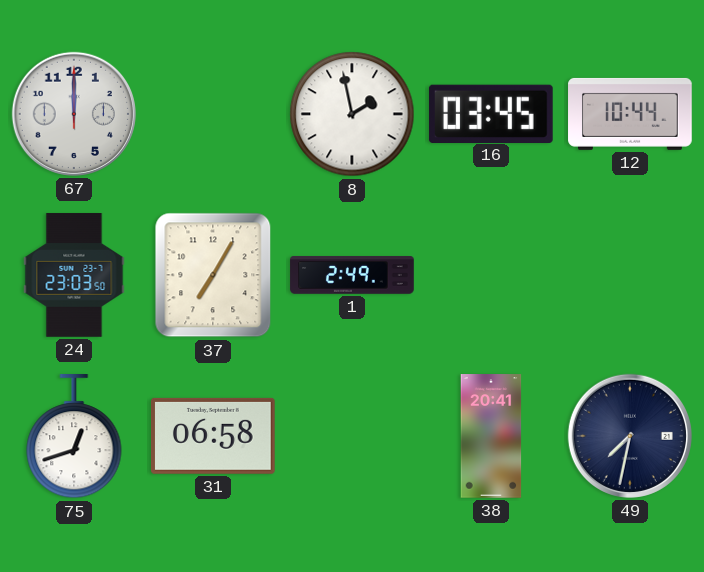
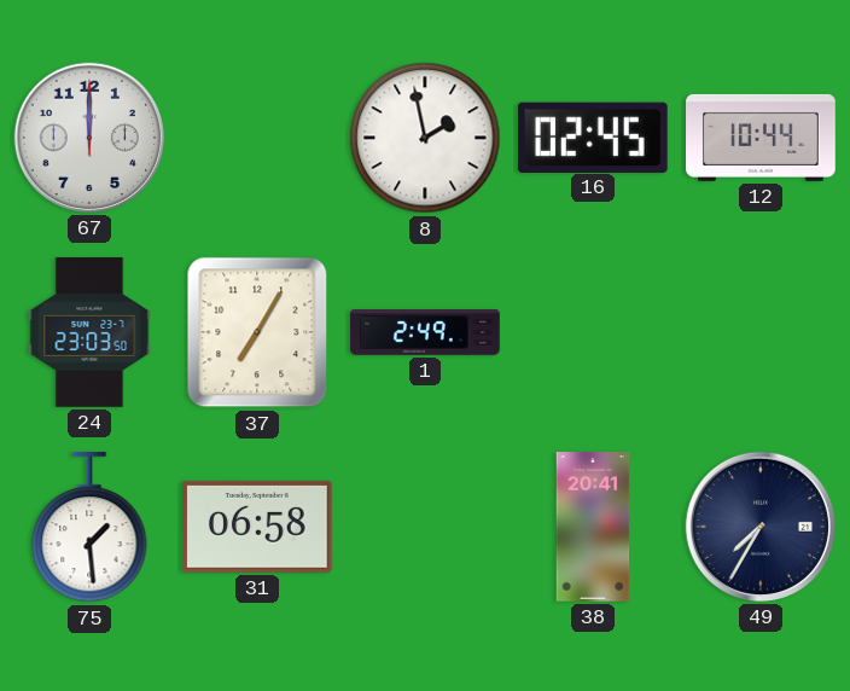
16: 03:45 -> 02:45
75: 12:42 -> 1:29
49: 7:32 -> 7:35
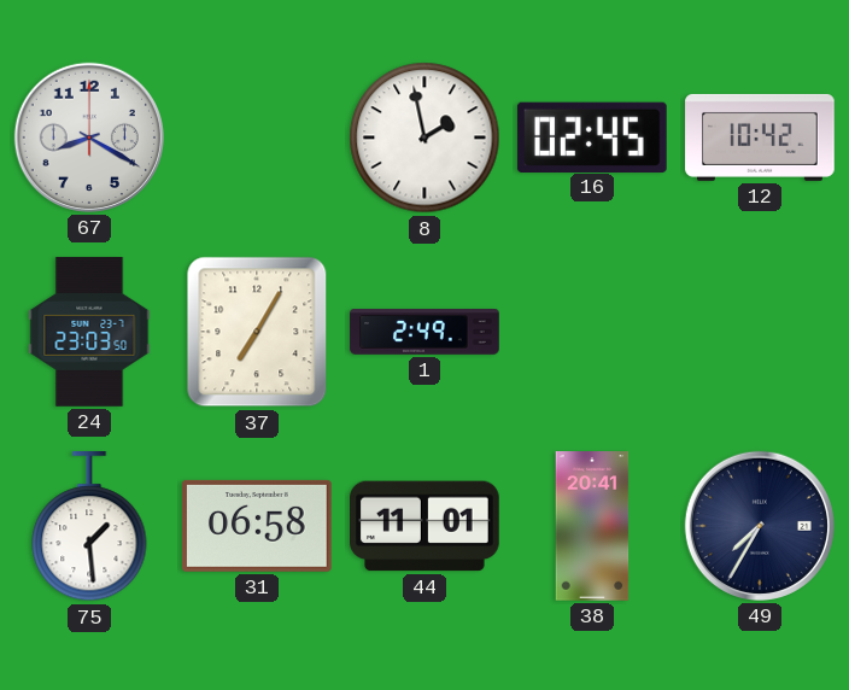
67: 12:00 -> 8:20
12: 10:44 -> 10:42
44: none -> 11:01
